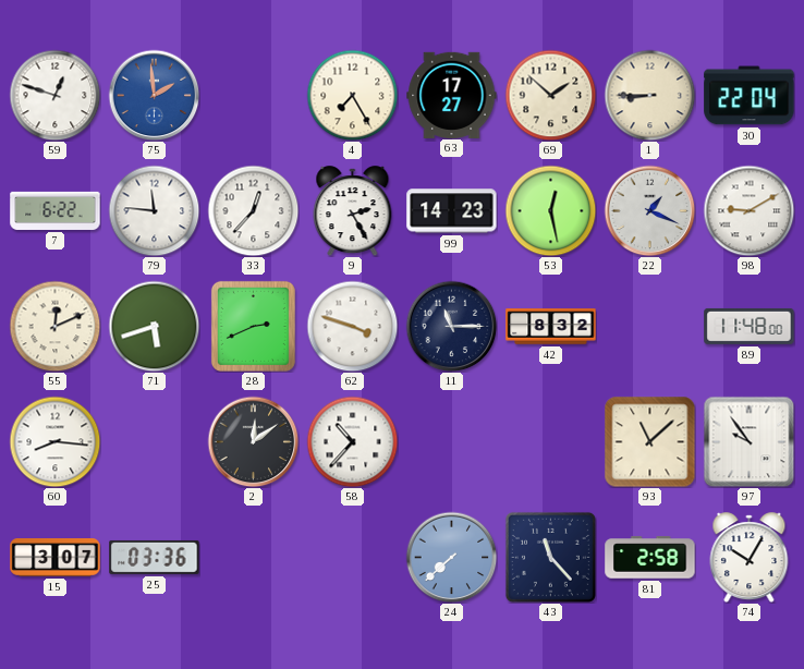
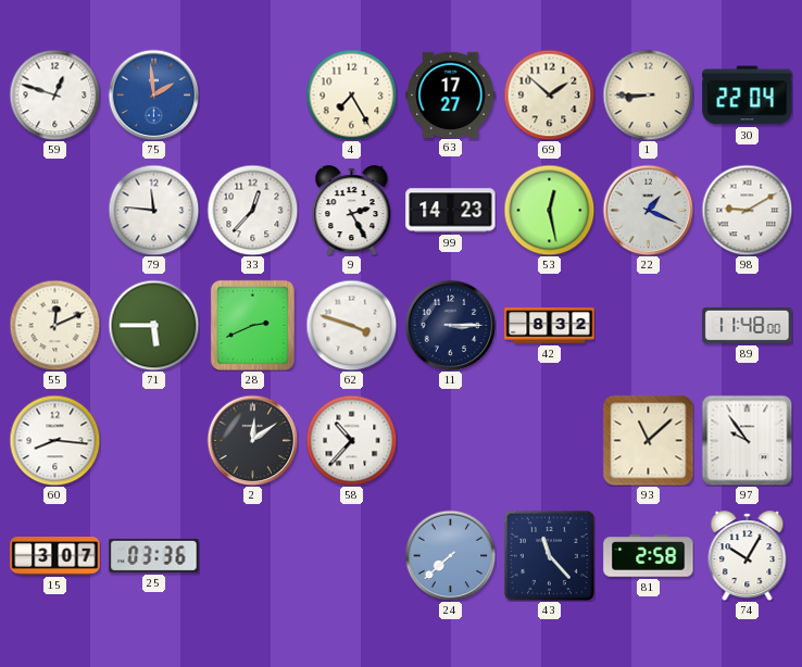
7: 6:22 -> none
71: 5:42 -> 5:45
11: 11:15 -> 3:15
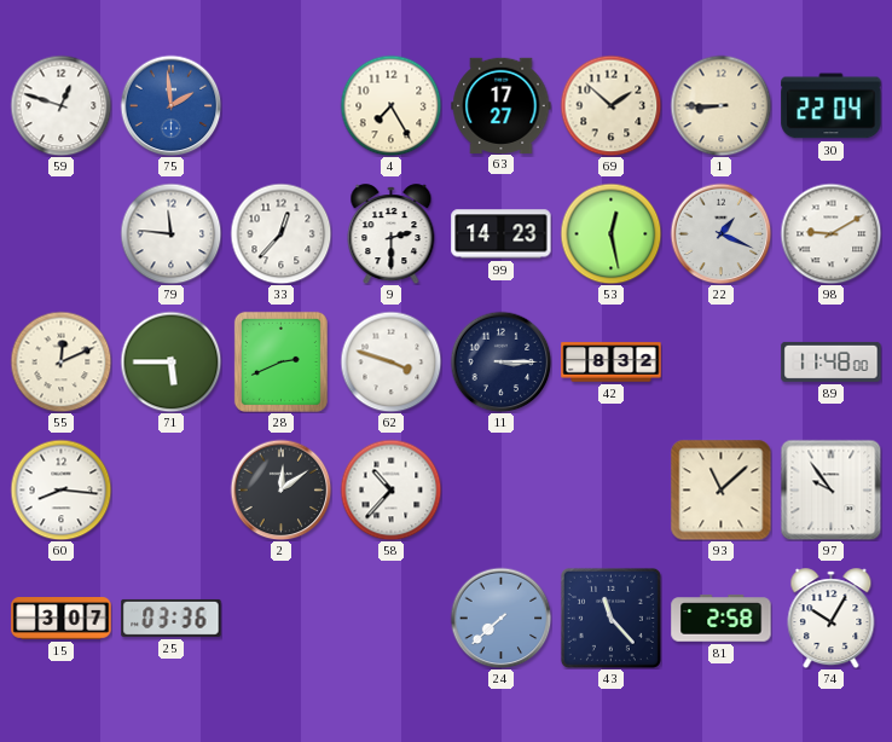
9: 2:25 -> 2:30
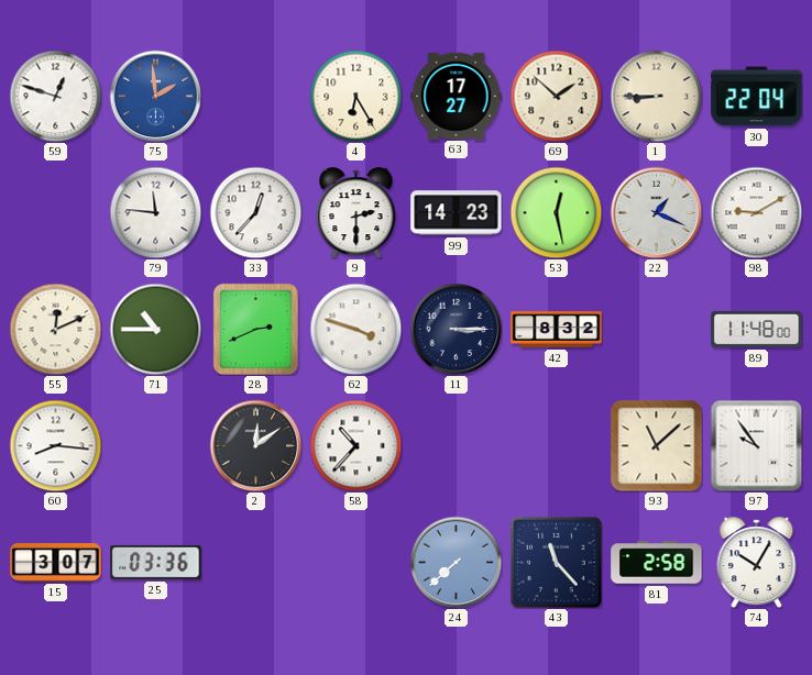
4: 7:25 -> 6:25
71: 5:45 -> 10:45
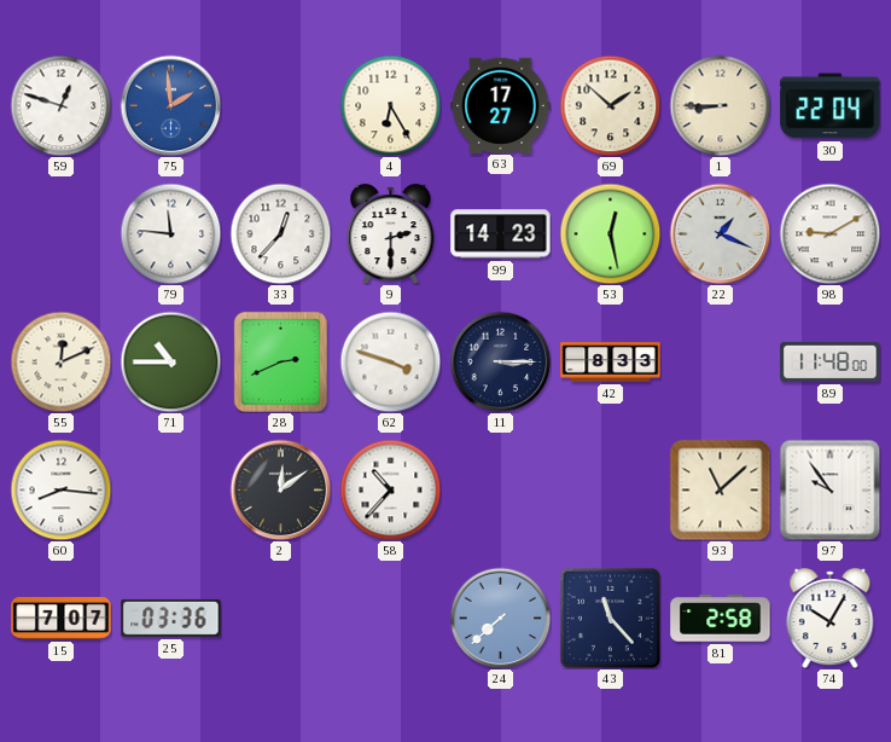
42: 8:32 -> 8:33
15: 3:07 -> 7:07
